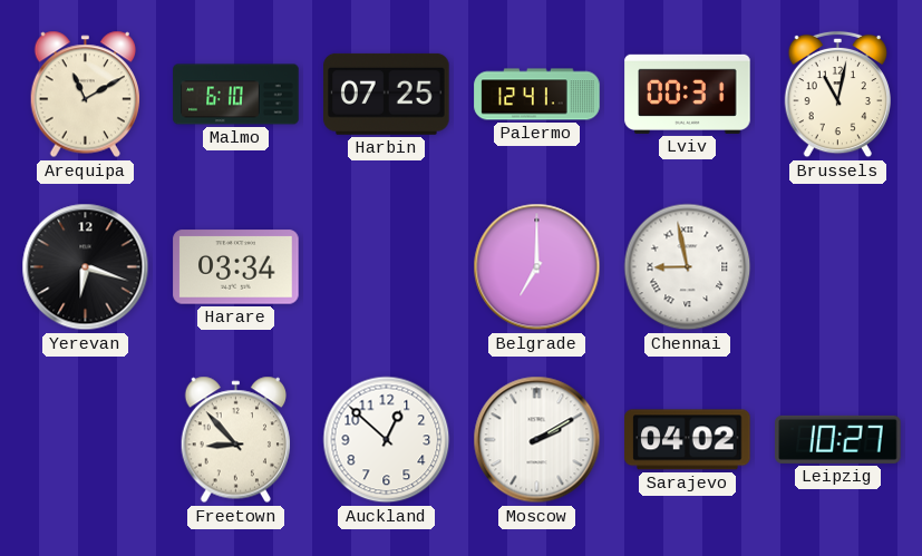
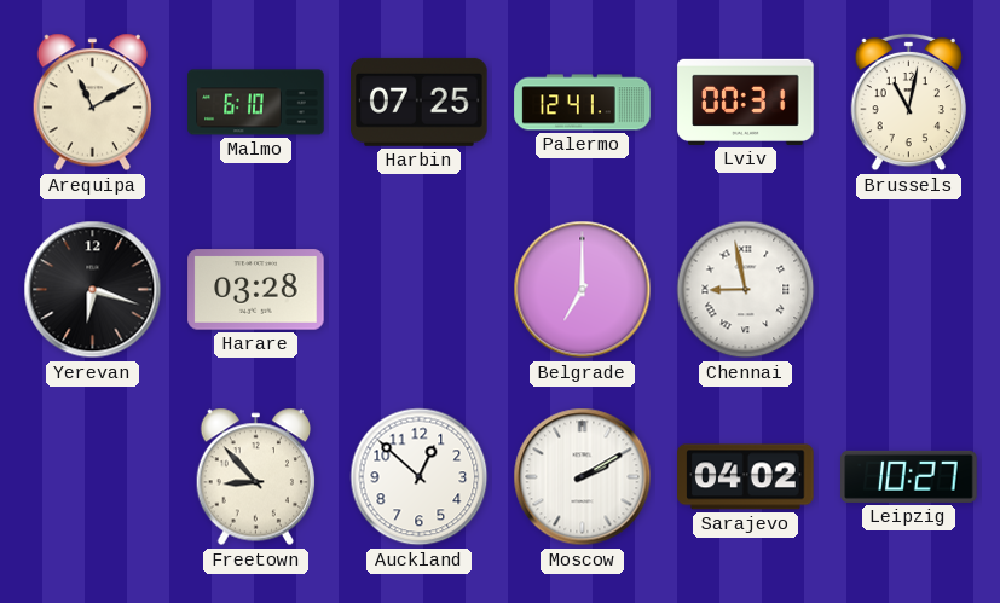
Harare: 03:34 -> 03:28
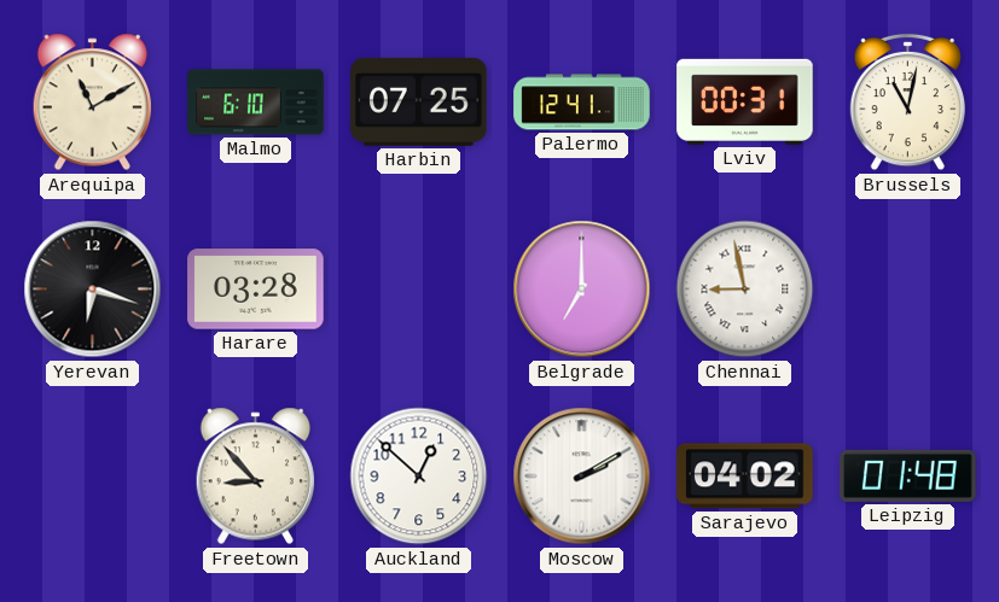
Leipzig: 10:27 -> 01:48
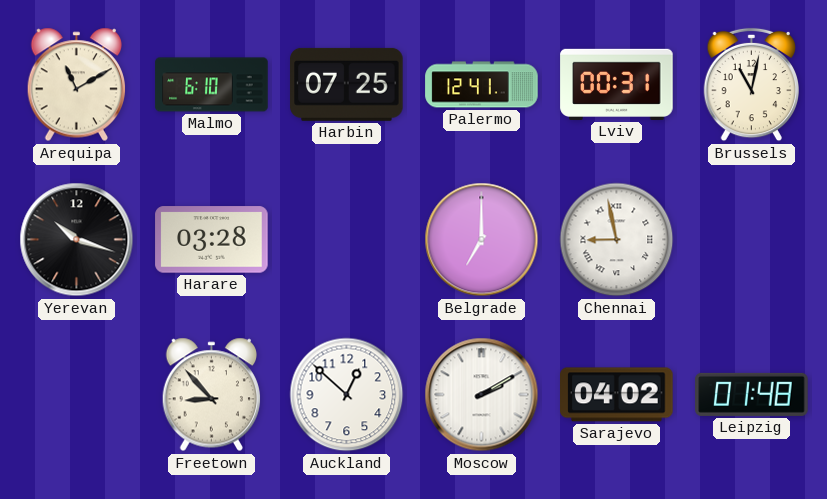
Yerevan: 6:18 -> 10:18
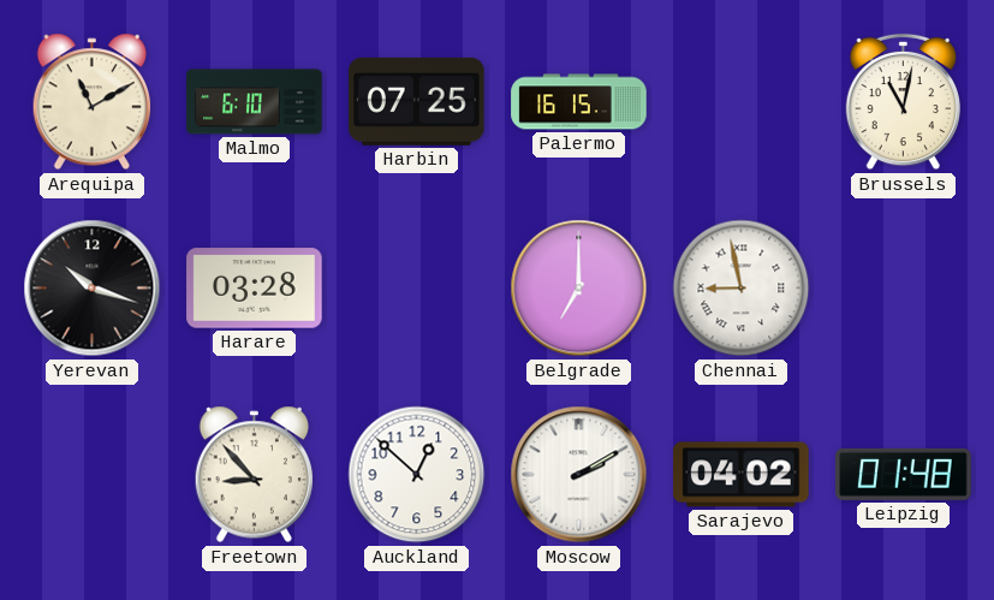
Palermo: 12:41 -> 16:15
Lviv: 00:31 -> none
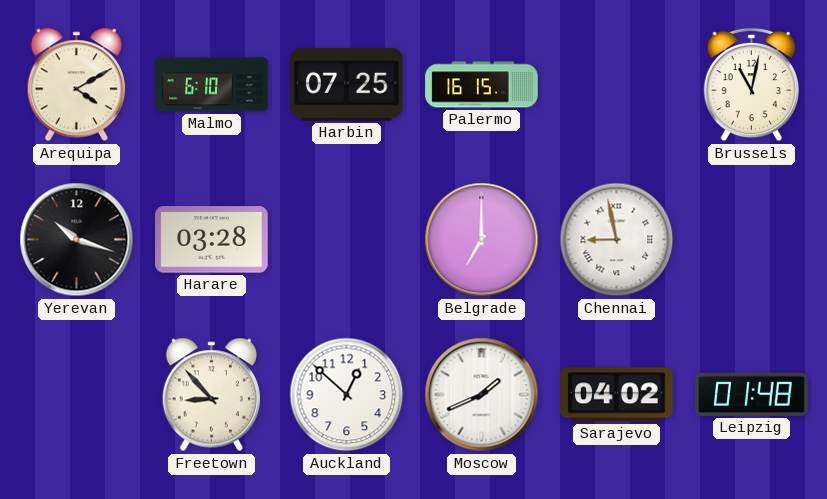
Arequipa: 11:10 -> 4:10
Moscow: 2:10 -> 1:41
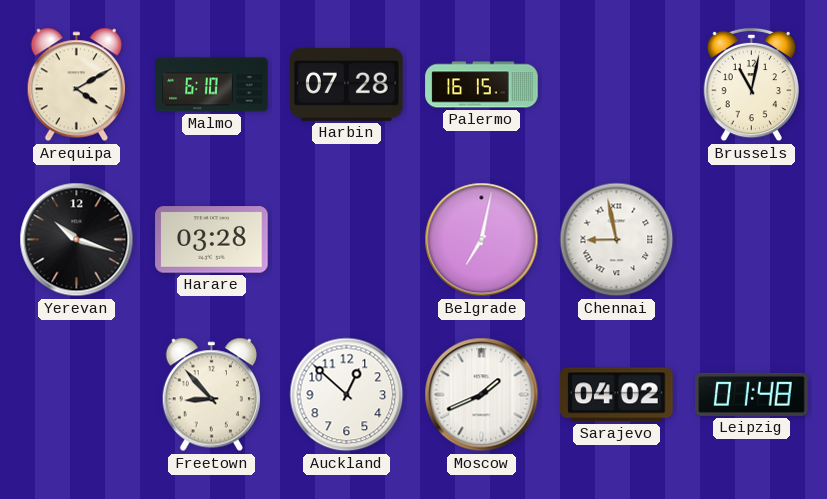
Harbin: 07:25 -> 07:28
Belgrade: 7:00 -> 7:02
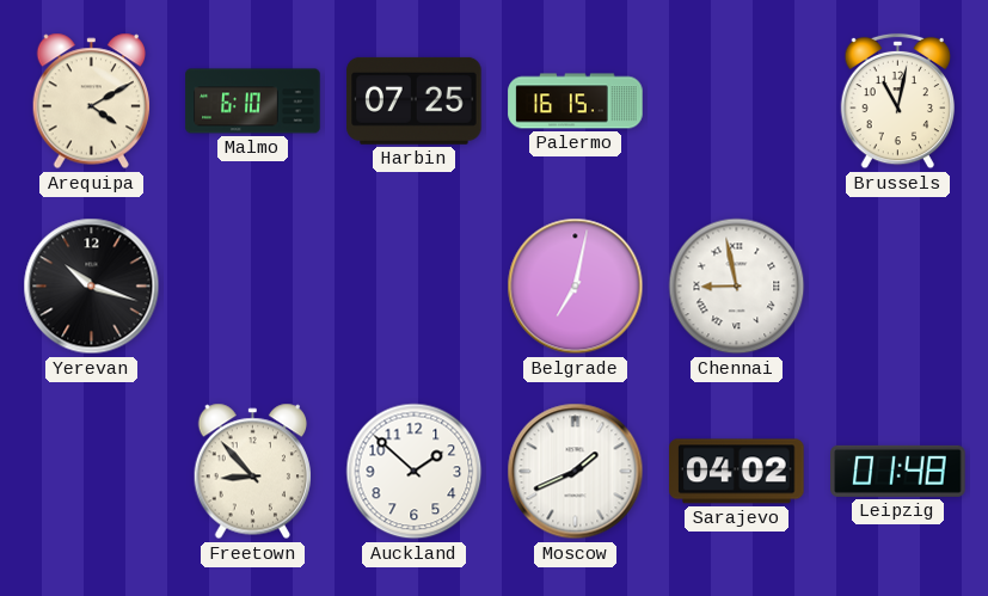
Harbin: 07:28 -> 07:25
Harare: 03:28 -> none
Auckland: 12:52 -> 1:52
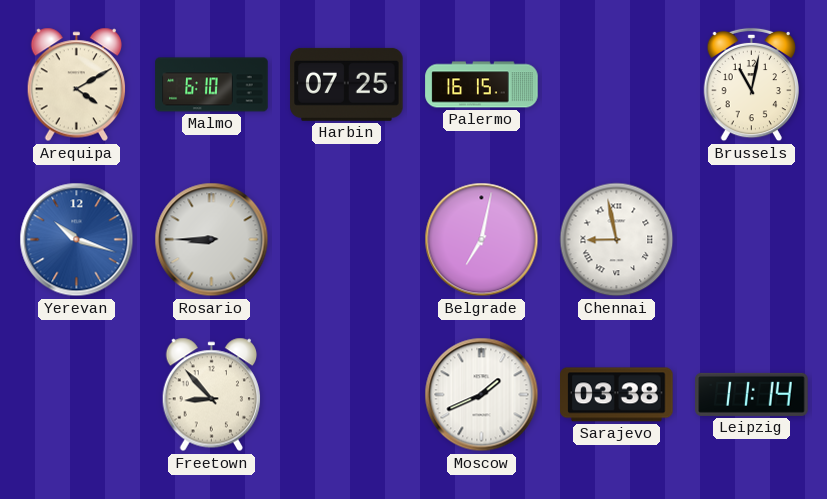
Yerevan dial: black -> blue
Rosario: none -> 8:45
Auckland: 1:52 -> none
Sarajevo: 04:02 -> 03:38
Leipzig: 01:48 -> 11:14
